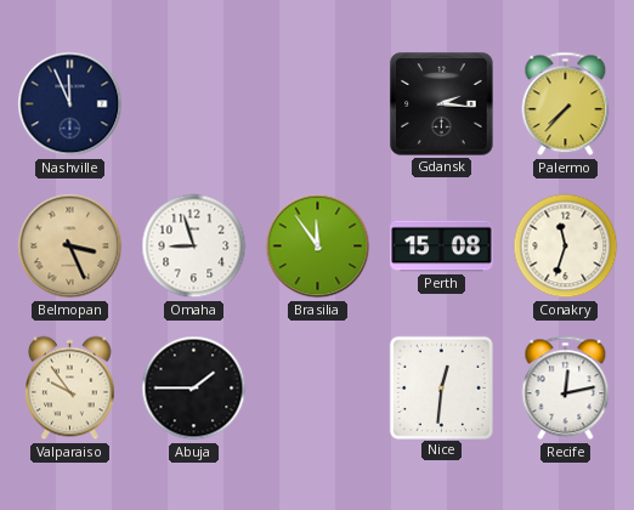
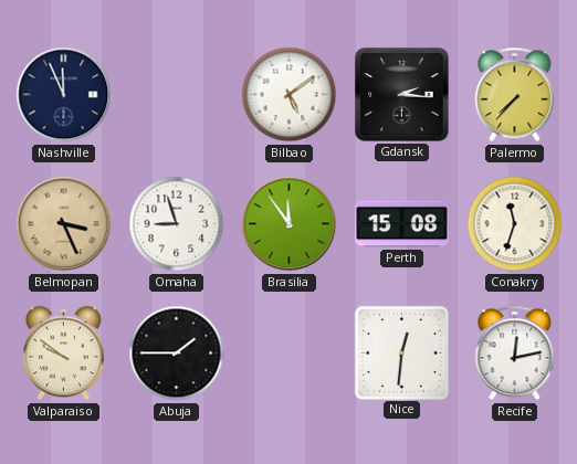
Bilbao: none -> 5:09
Valparaiso: 9:54 -> 9:51
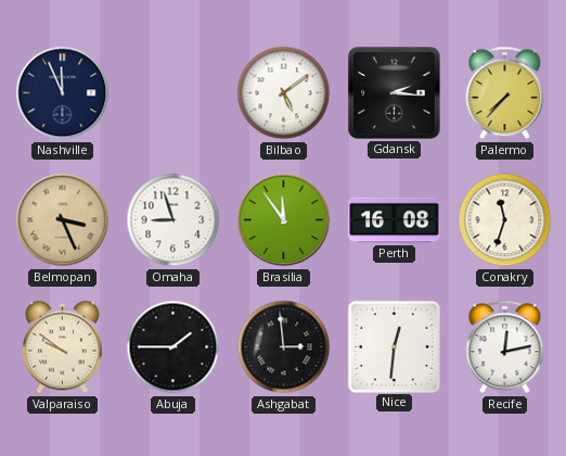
Perth: 15:08 -> 16:08
Ashgabat: none -> 2:59
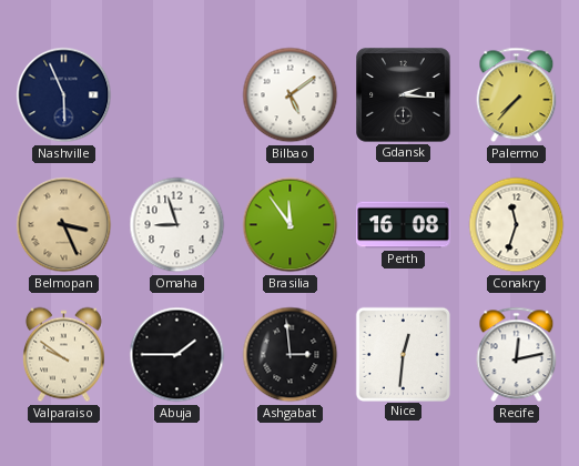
Nashville: 11:56 -> 5:56
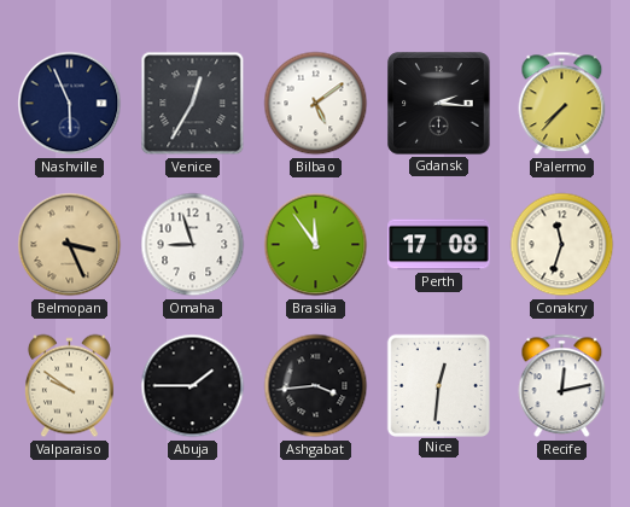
Venice: none -> 12:35
Perth: 16:08 -> 17:08
Ashgabat: 2:59 -> 3:44
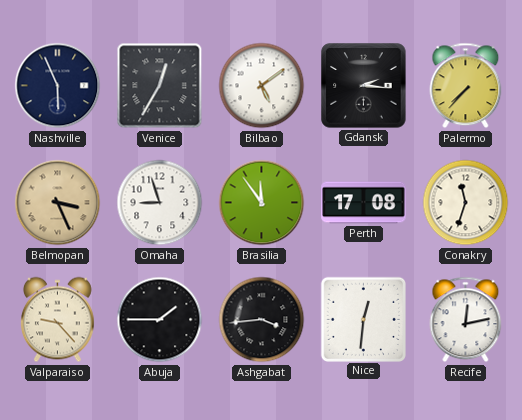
Valparaiso: 9:51 -> 9:23
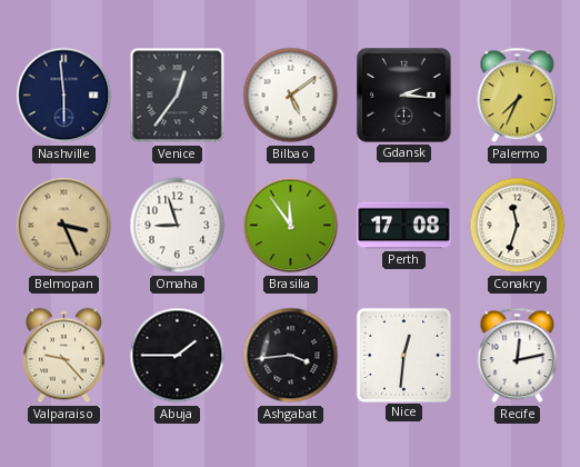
Nashville: 5:56 -> 5:59
Venice: 12:35 -> 12:36
Palermo: 7:37 -> 7:34
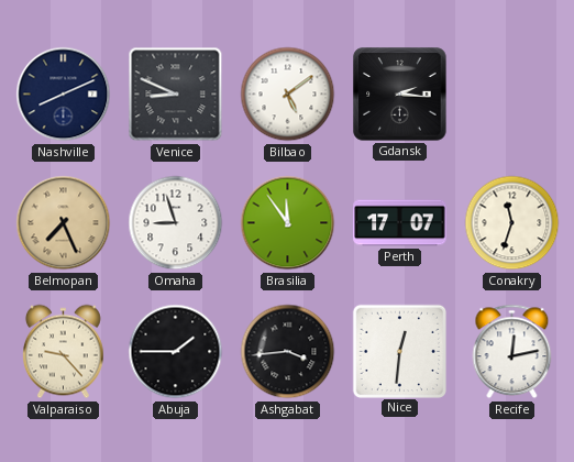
Nashville: 5:59 -> 8:11
Venice: 12:36 -> 8:49
Palermo: 7:34 -> none
Belmopan: 3:26 -> 7:26
Perth: 17:08 -> 17:07
